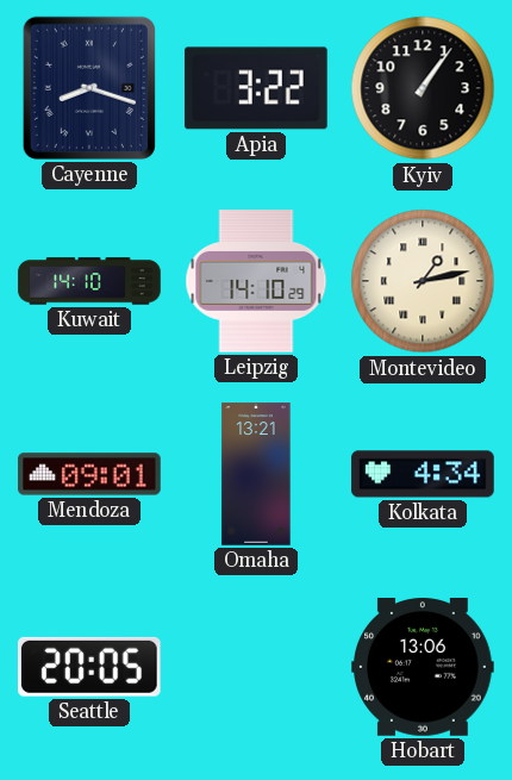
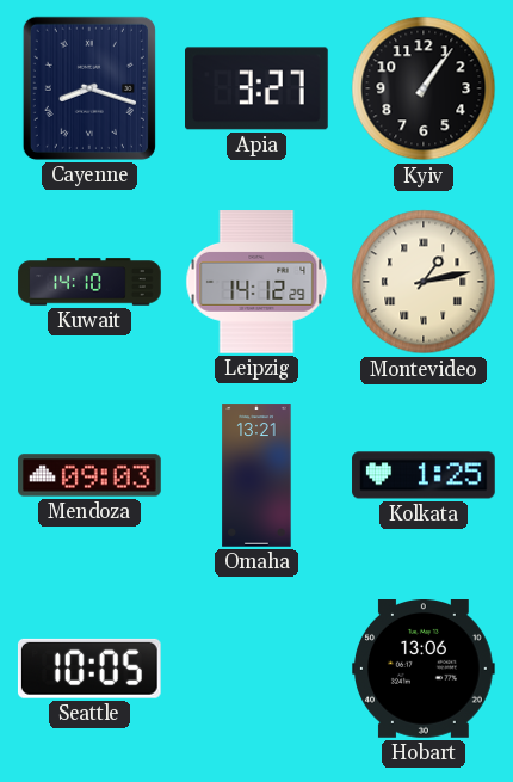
Apia: 3:22 -> 3:27
Leipzig: 14:10 -> 14:12
Mendoza: 09:01 -> 09:03
Kolkata: 4:34 -> 1:25
Seattle: 20:05 -> 10:05
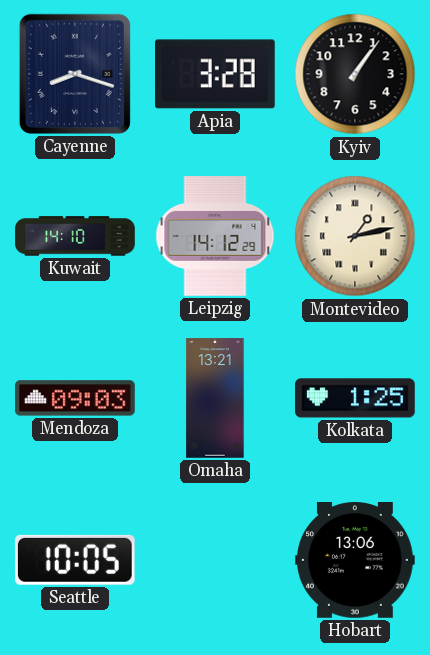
Apia: 3:27 -> 3:28
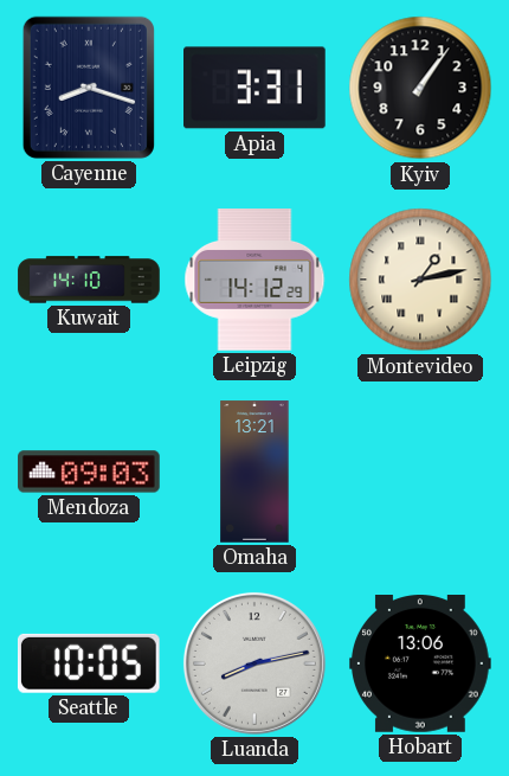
Apia: 3:28 -> 3:31
Kolkata: 1:25 -> none
Luanda: none -> 8:13
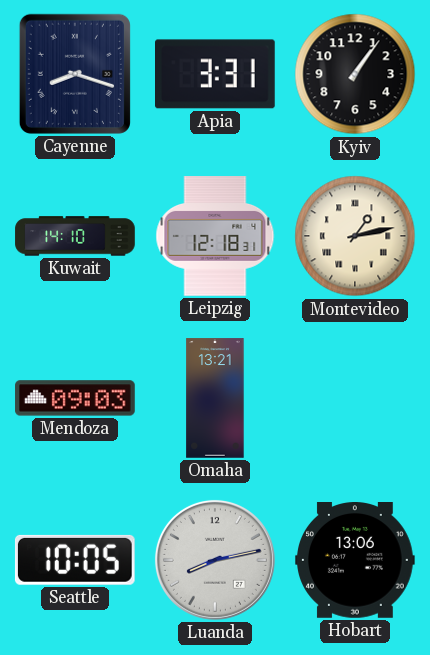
Leipzig: 14:12 -> 12:18
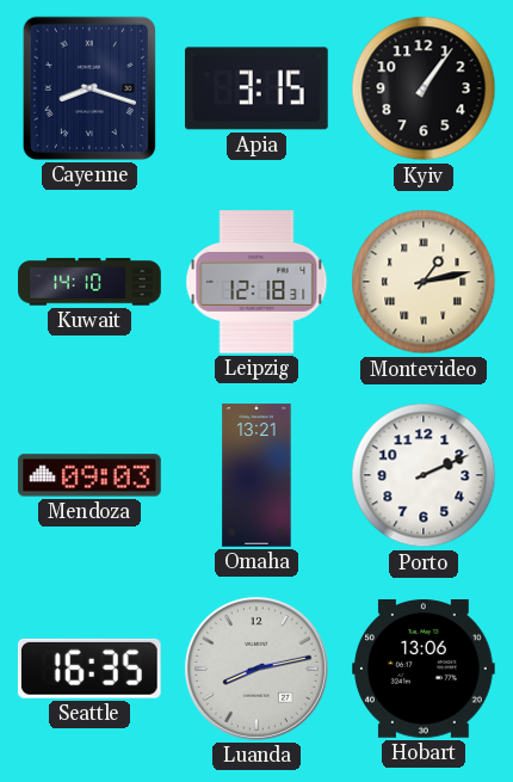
Apia: 3:31 -> 3:15
Porto: none -> 2:11
Seattle: 10:05 -> 16:35
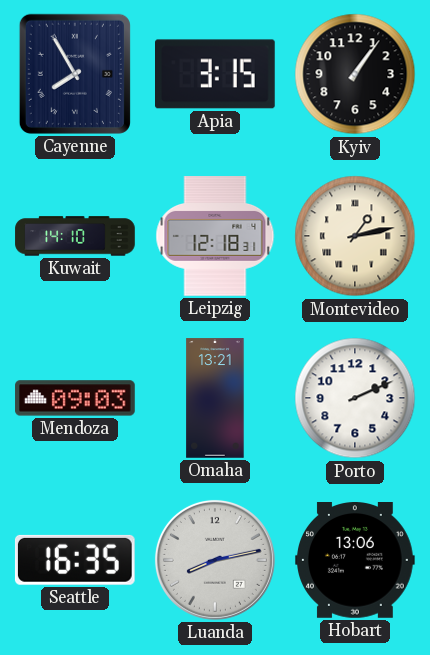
Cayenne: 8:18 -> 7:55
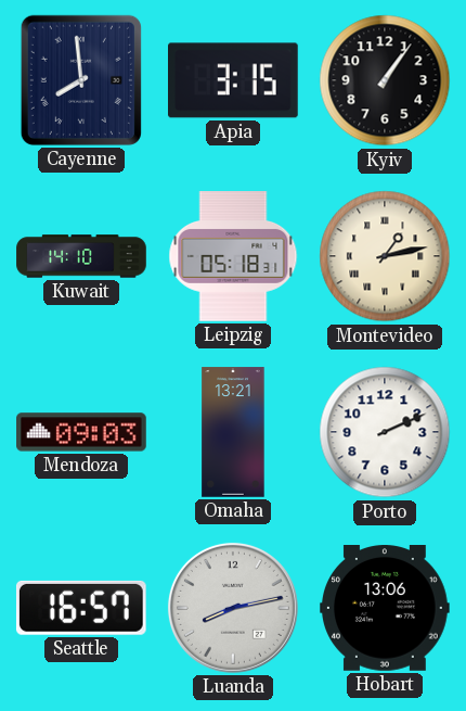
Cayenne: 7:55 -> 7:59
Leipzig: 12:18 -> 05:18
Seattle: 16:35 -> 16:57
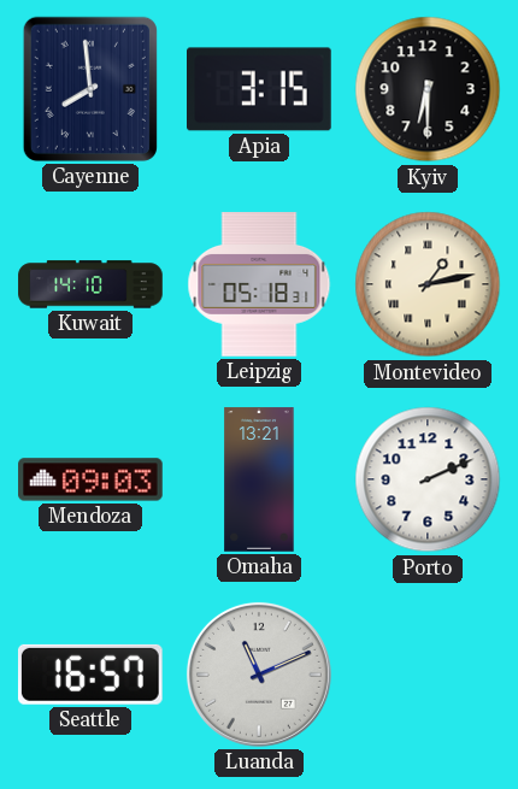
Kyiv: 1:06 -> 6:30
Luanda: 8:13 -> 11:11
Hobart: 13:06 -> none
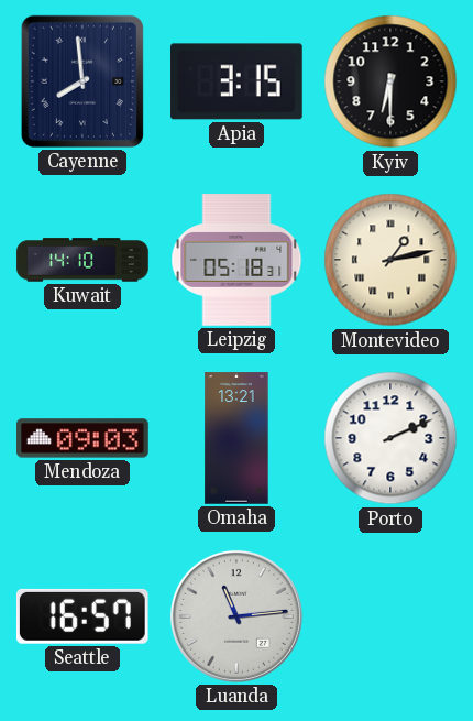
Luanda: 11:11 -> 11:14
